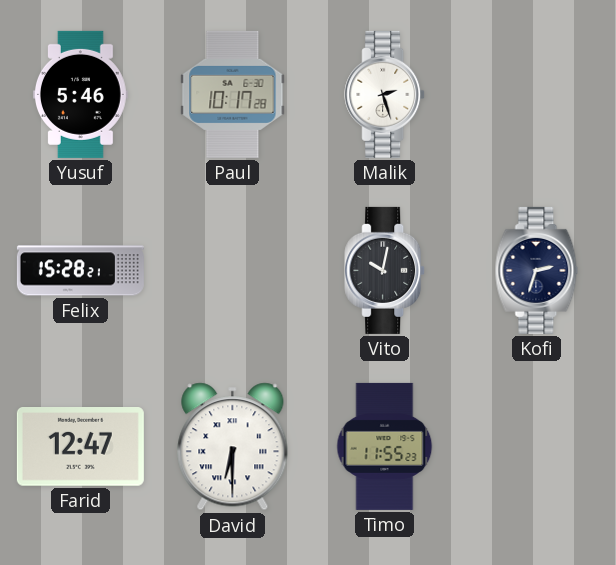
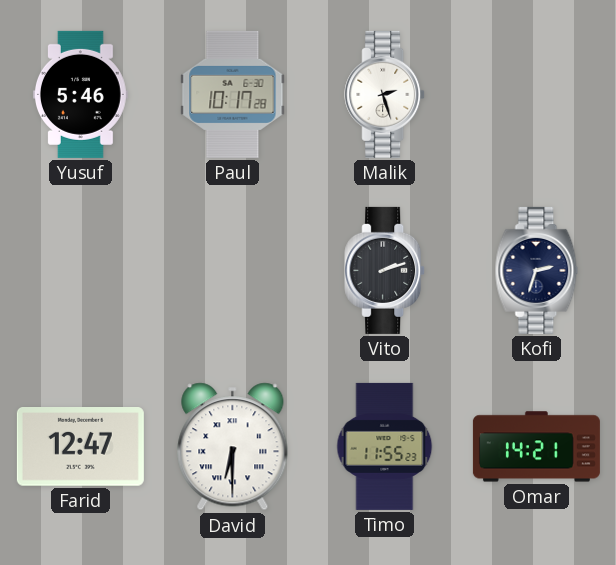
Felix: 15:28 -> none
Vito: 10:02 -> 2:12
Omar: none -> 14:21
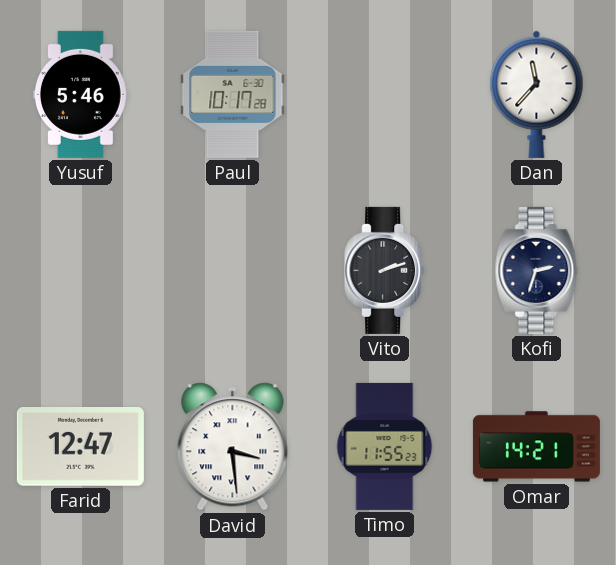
Malik: 2:27 -> none
Dan: none -> 11:37
David: 6:30 -> 3:29
